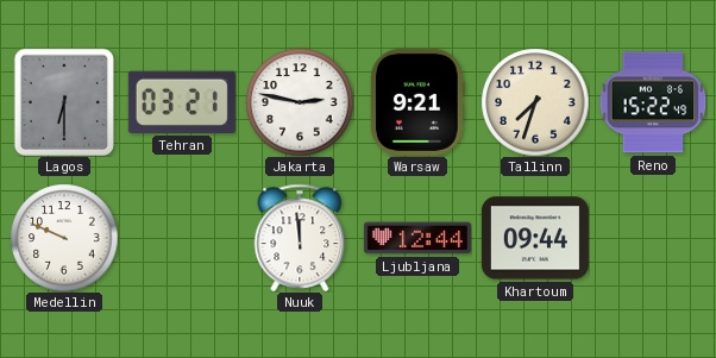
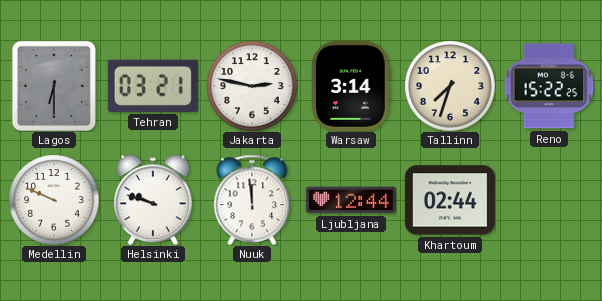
Warsaw: 9:21 -> 3:14
Reno: 15:22:49 -> 15:22:25
Helsinki: none -> 9:48
Khartoum: 09:44 -> 02:44
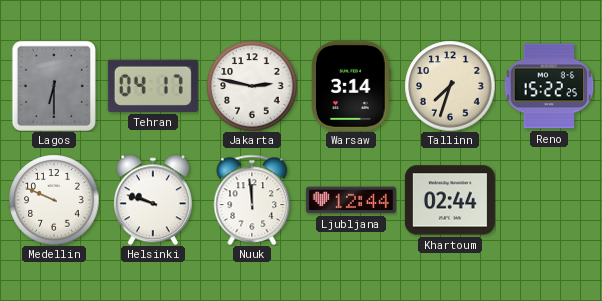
Tehran: 03:21 -> 04:17
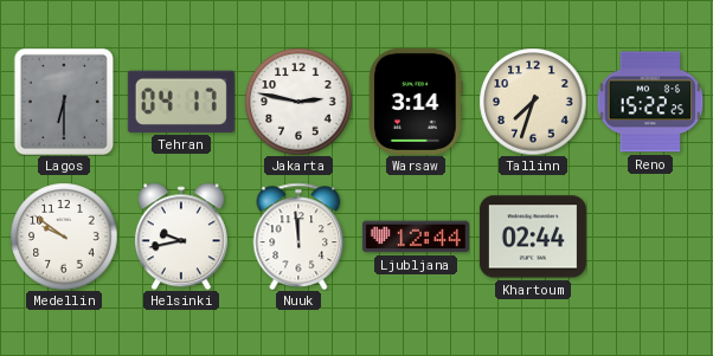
Medellin: 9:49 -> 9:51
Helsinki: 9:48 -> 9:43
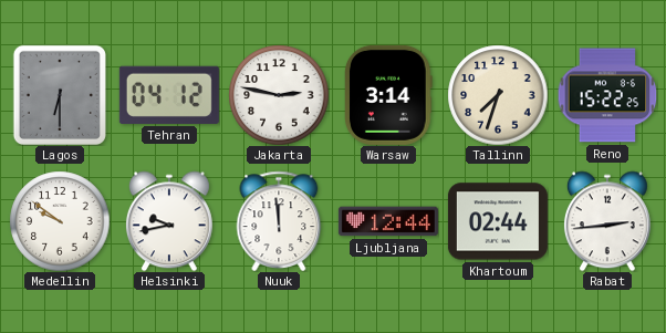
Tehran: 04:17 -> 04:12
Rabat: none -> 2:44
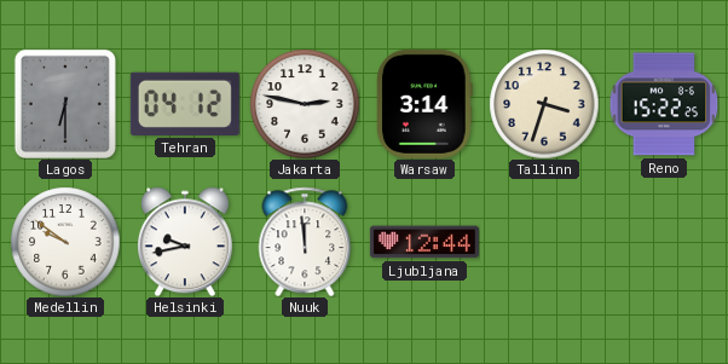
Tallinn: 7:33 -> 3:33
Khartoum: 02:44 -> none
Rabat: 2:44 -> none
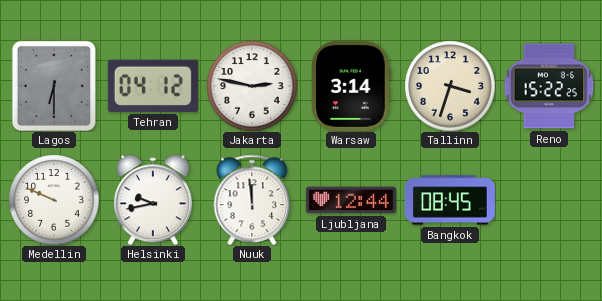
Medellin: 9:51 -> 9:49
Bangkok: none -> 08:45
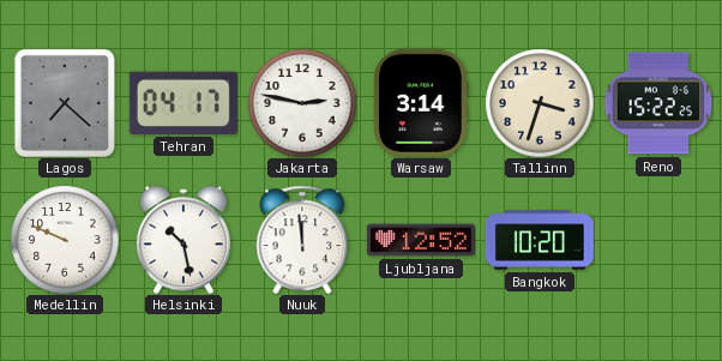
Lagos: 6:30 -> 7:22
Tehran: 04:12 -> 04:17
Helsinki: 9:43 -> 10:28
Ljubljana: 12:44 -> 12:52
Bangkok: 08:45 -> 10:20
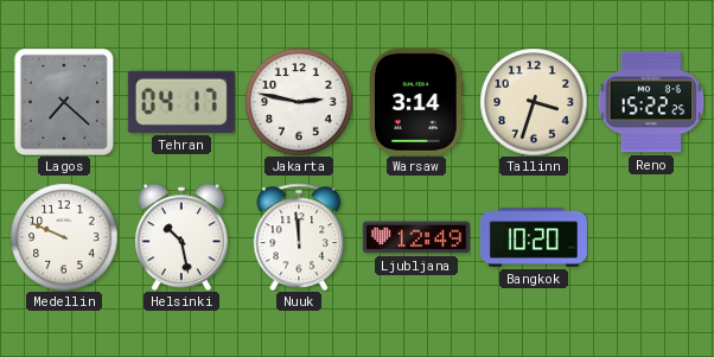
Ljubljana: 12:52 -> 12:49
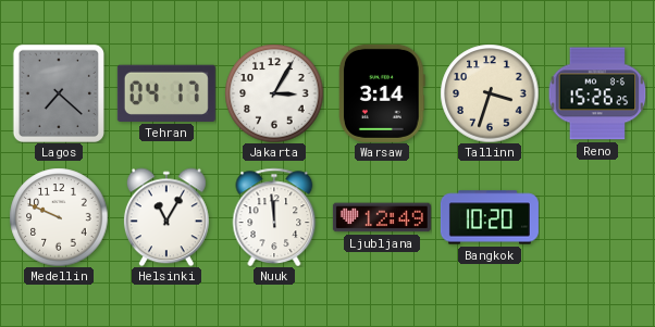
Jakarta: 2:47 -> 3:05
Reno: 15:22 -> 15:26
Helsinki: 10:28 -> 11:05
